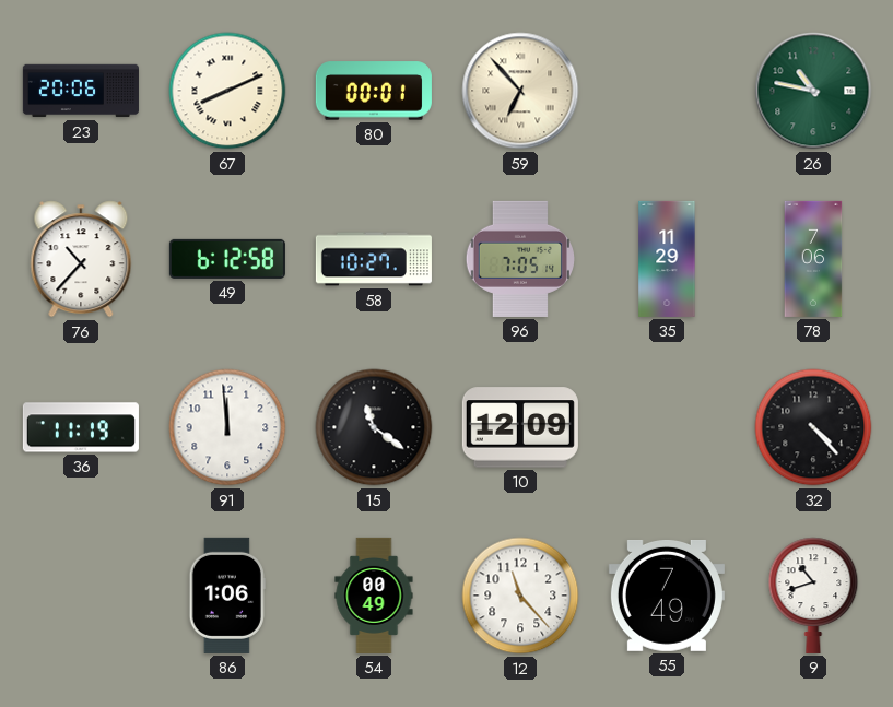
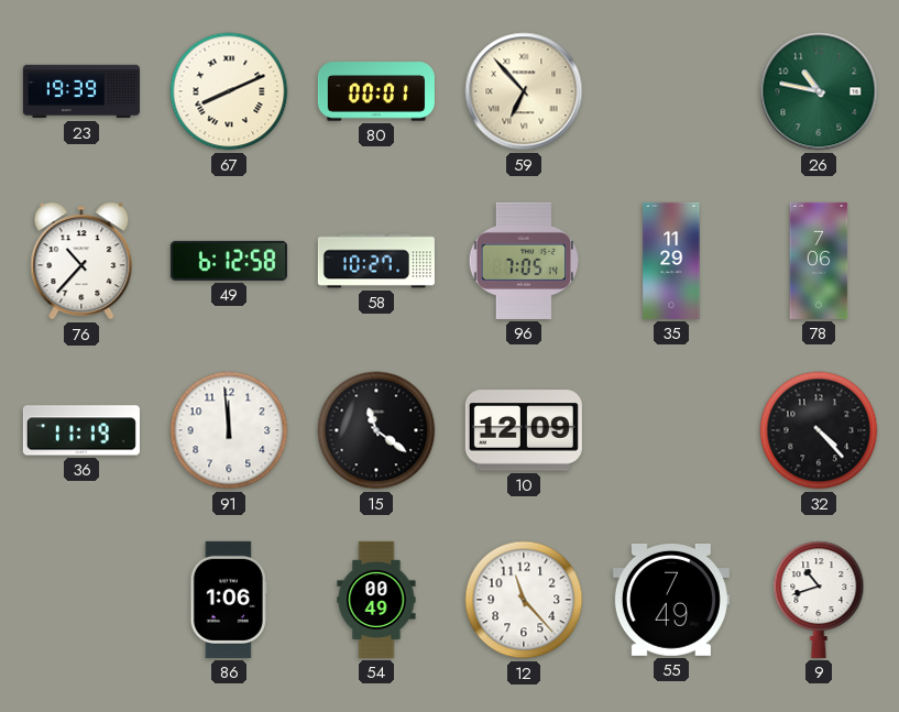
23: 20:06 -> 19:39
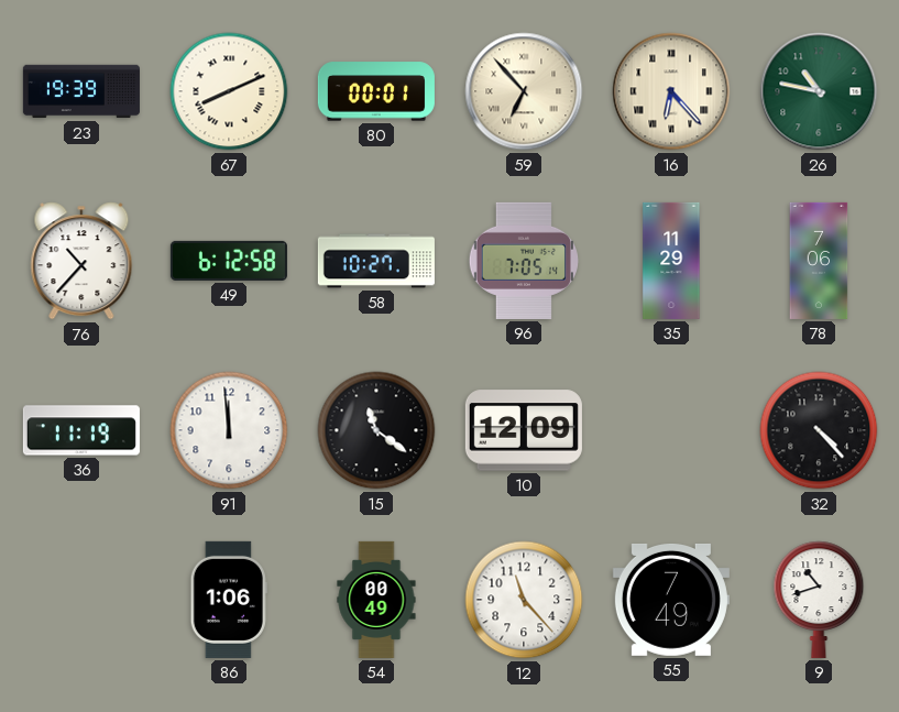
16: none -> 6:23
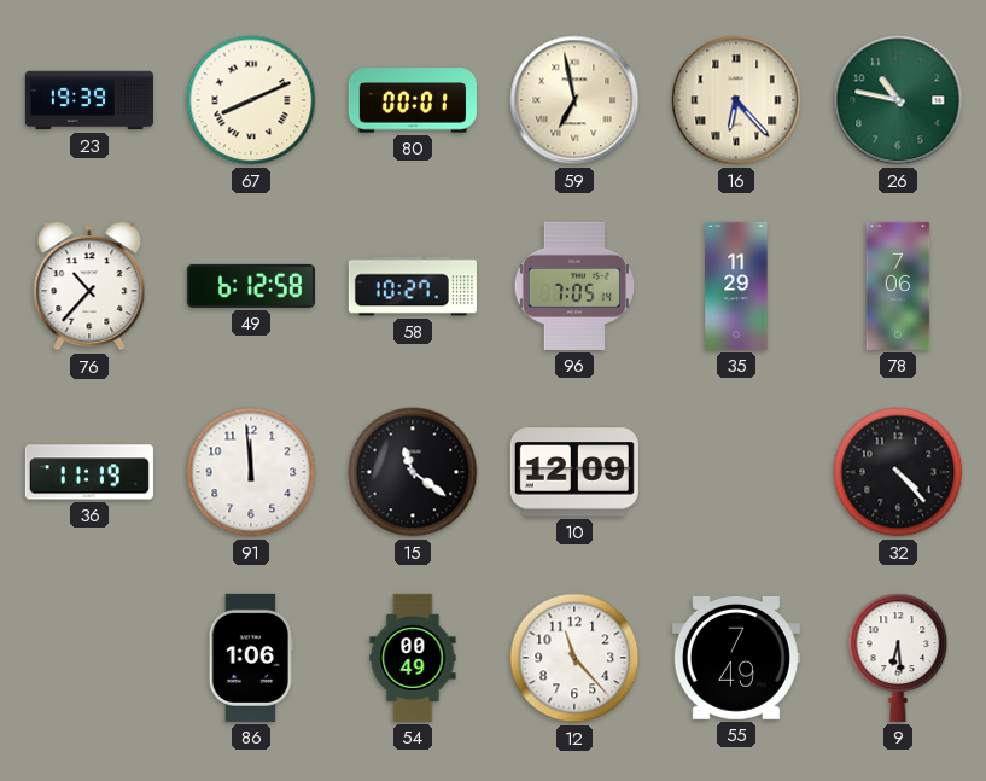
59: 6:53 -> 6:58
9: 10:42 -> 6:29
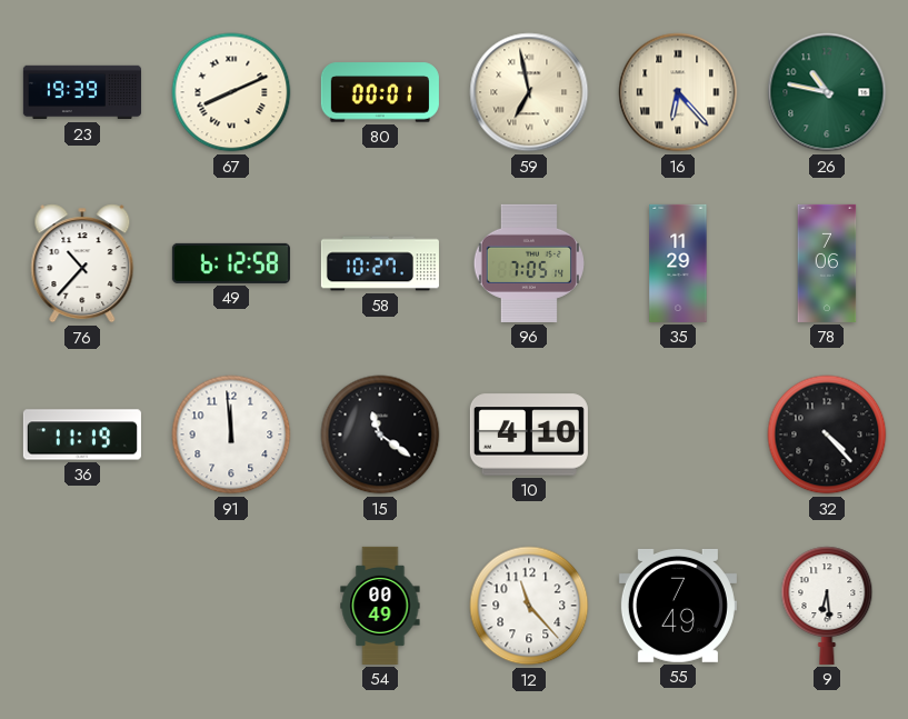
10: 12:09 -> 4:10
86: 1:06 -> none
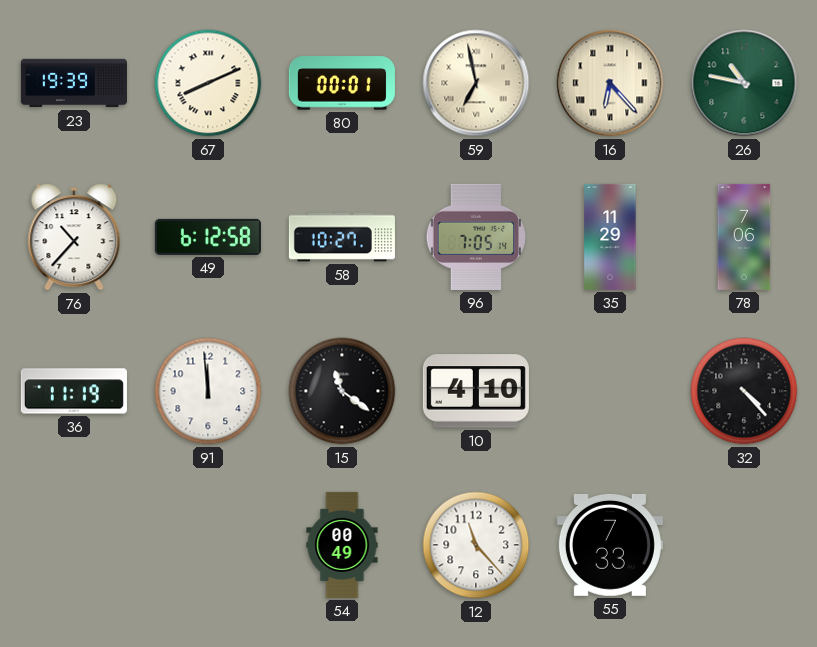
55: 7:49 -> 7:33
9: 6:29 -> none
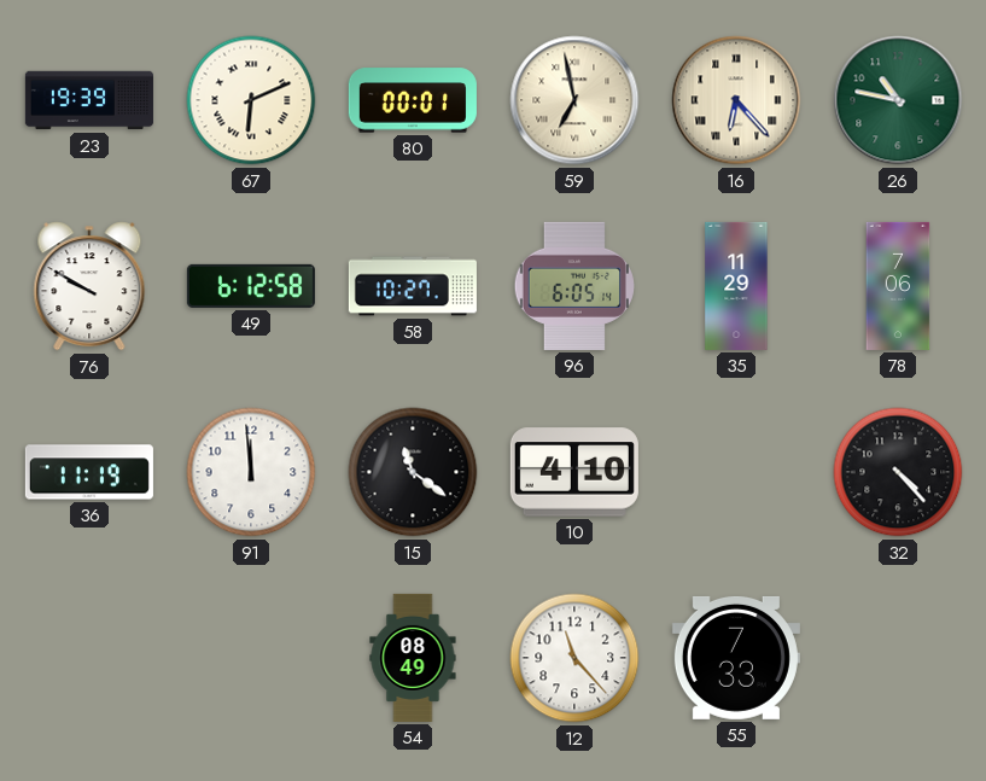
67: 8:11 -> 6:11
76: 10:37 -> 9:50
96: 7:05 -> 6:05
54: 00:49 -> 08:49
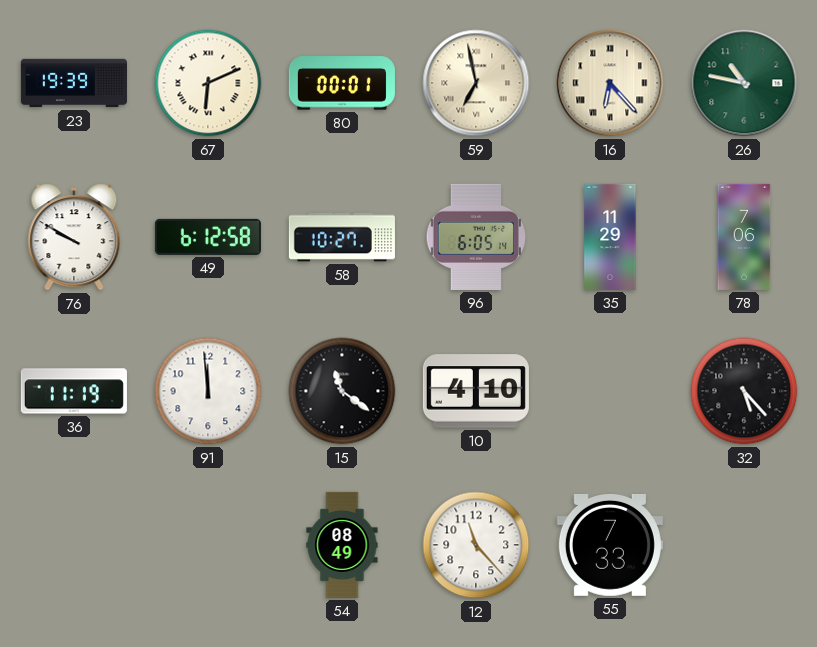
32: 4:23 -> 5:23
